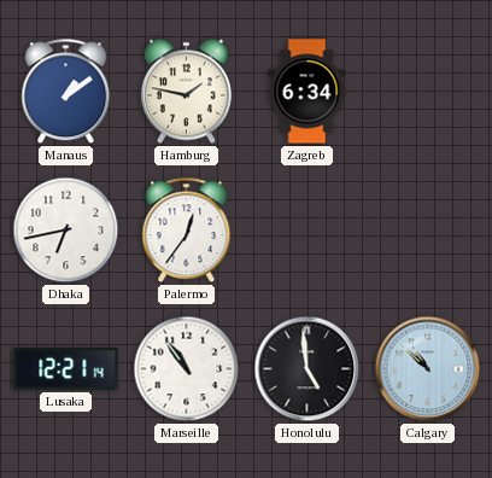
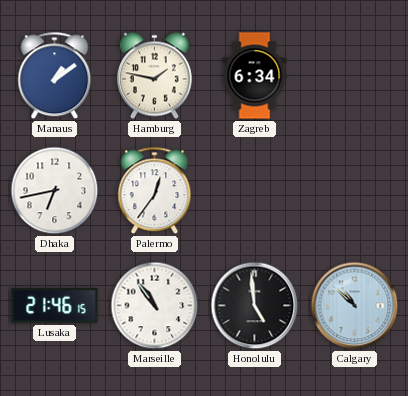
Lusaka: 12:21 -> 21:46
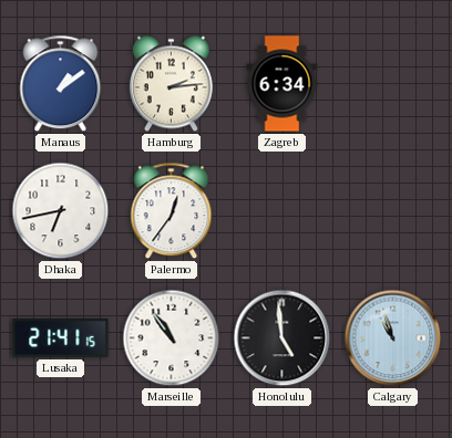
Hamburg: 1:47 -> 2:14
Lusaka: 21:46 -> 21:41
Calgary: 10:52 -> 10:57
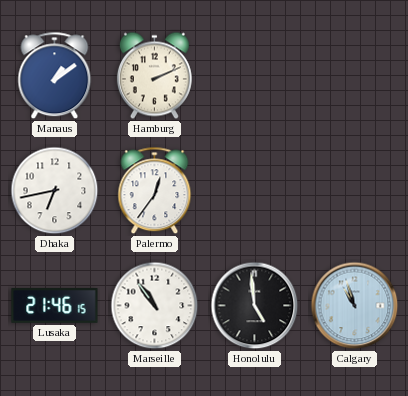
Hamburg: 2:14 -> 2:11
Zagreb: 6:34 -> none
Lusaka: 21:41 -> 21:46
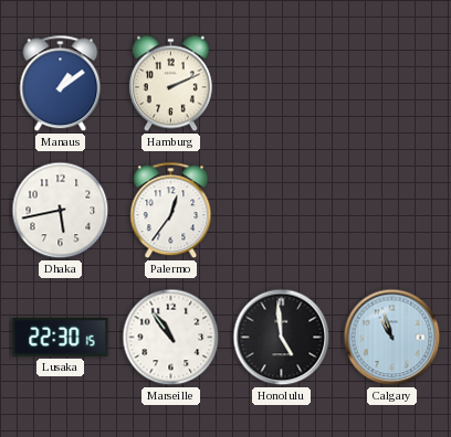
Dhaka: 6:43 -> 5:43
Lusaka: 21:46 -> 22:30
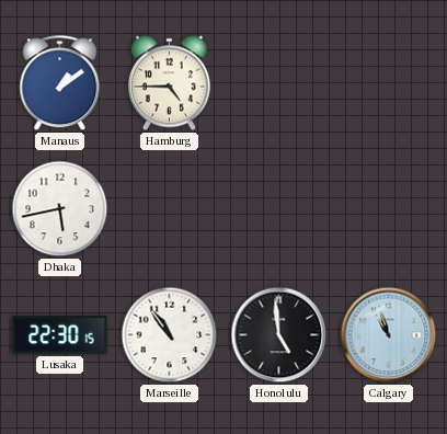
Hamburg: 2:11 -> 4:45
Palermo: 12:36 -> none
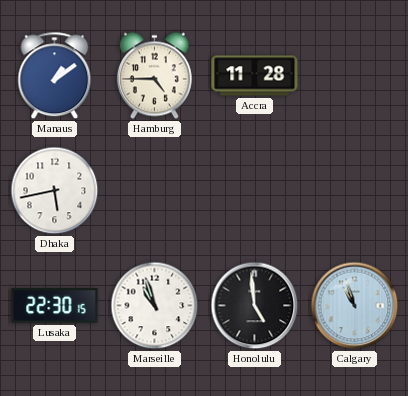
Accra: none -> 11:28
Marseille: 10:54 -> 10:57
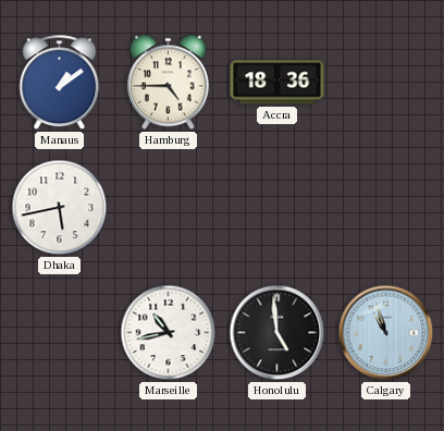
Accra: 11:28 -> 18:36
Lusaka: 22:30 -> none
Marseille: 10:57 -> 10:43
